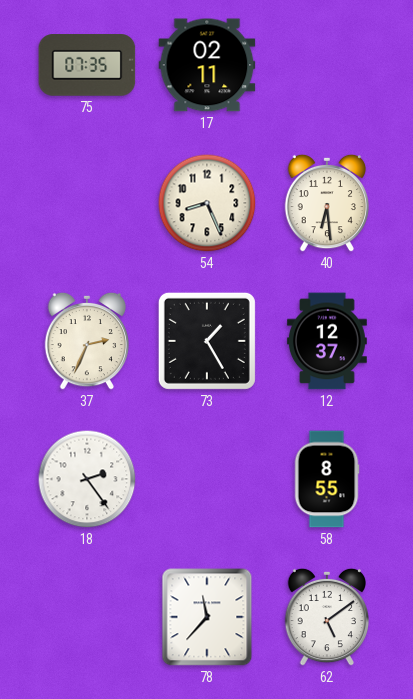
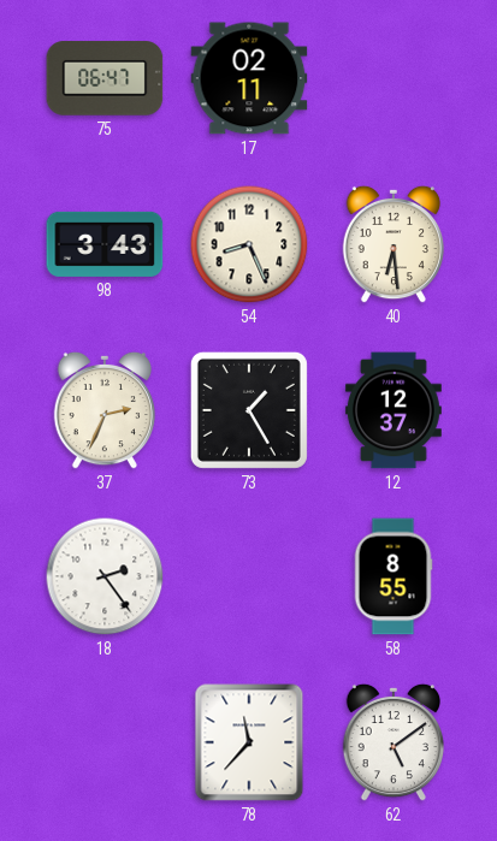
75: 07:35 -> 06:47
98: none -> 3:43
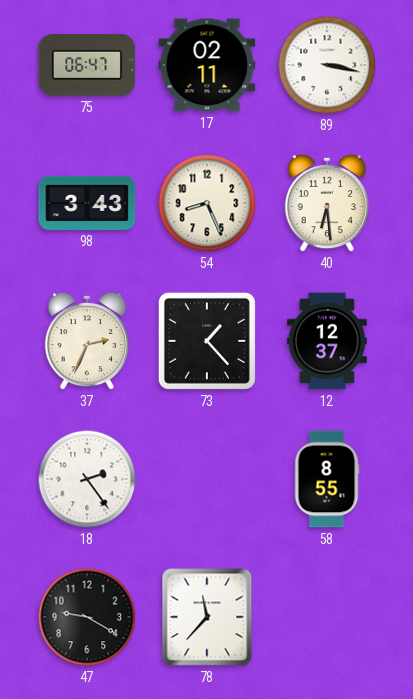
89: none -> 3:17
73: 1:25 -> 1:23
47: none -> 9:20
62: 5:09 -> none
